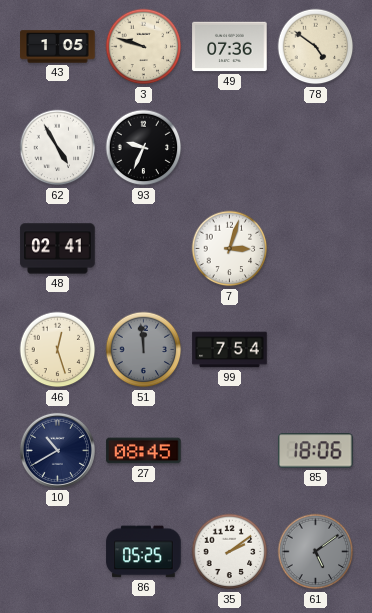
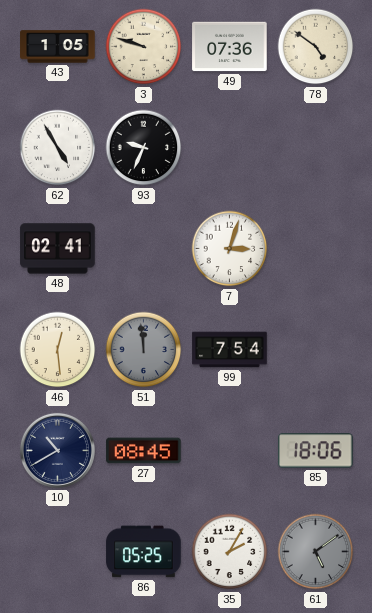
46: 12:27 -> 12:29
35: 2:09 -> 2:05
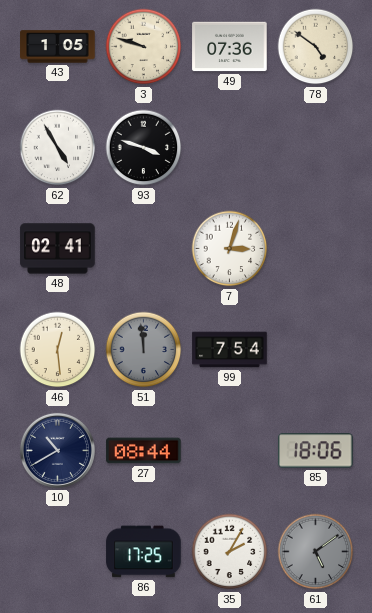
93: 9:34 -> 3:48
27: 08:45 -> 08:44
86: 05:25 -> 17:25
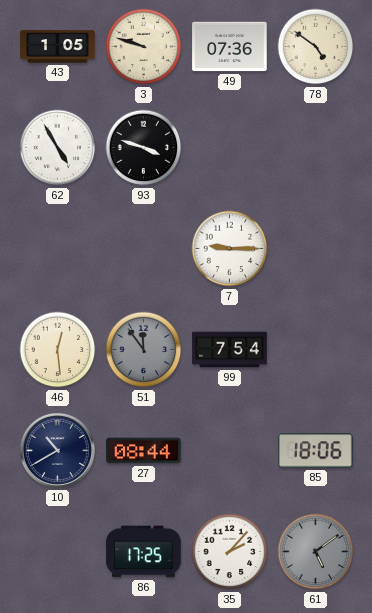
48: 02:41 -> none
7: 3:03 -> 9:15
51: 11:59 -> 11:54
35: 2:05 -> 2:07
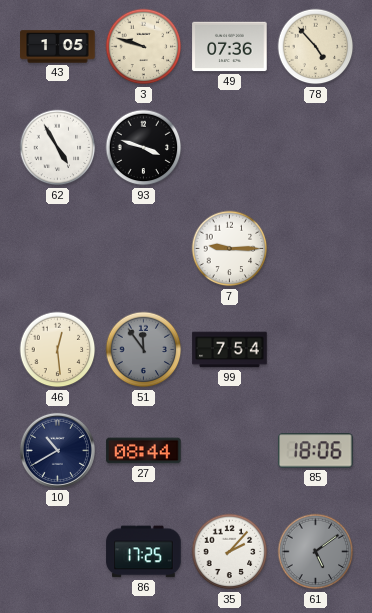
78: 4:51 -> 4:53
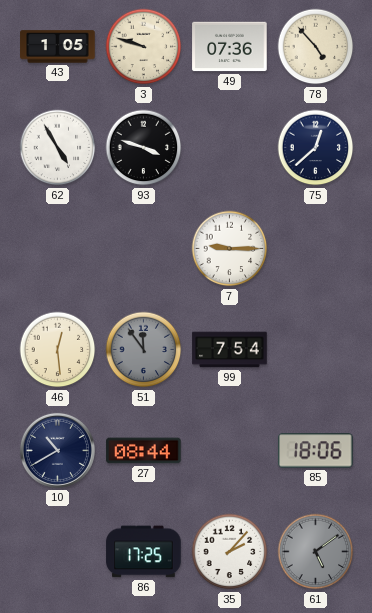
75: none -> 12:38
